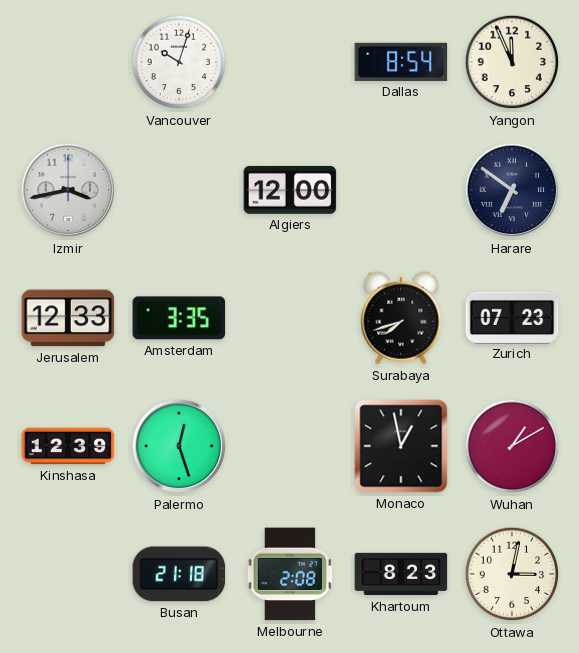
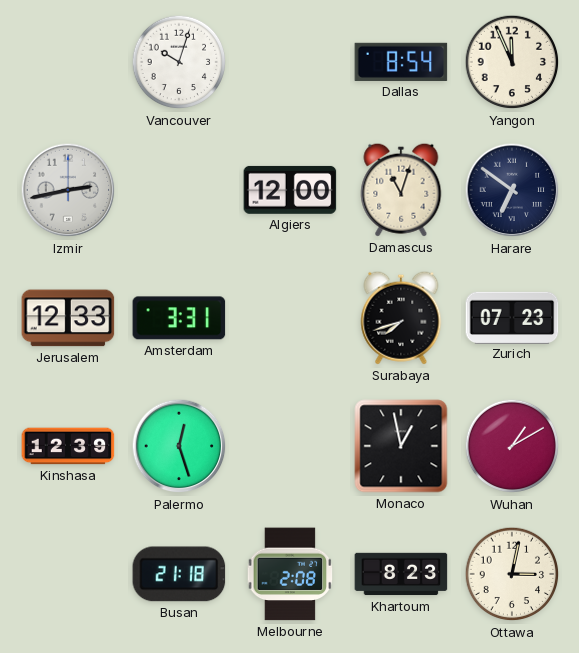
Izmir: 3:43 -> 2:43
Damascus: none -> 11:03
Amsterdam: 3:35 -> 3:31
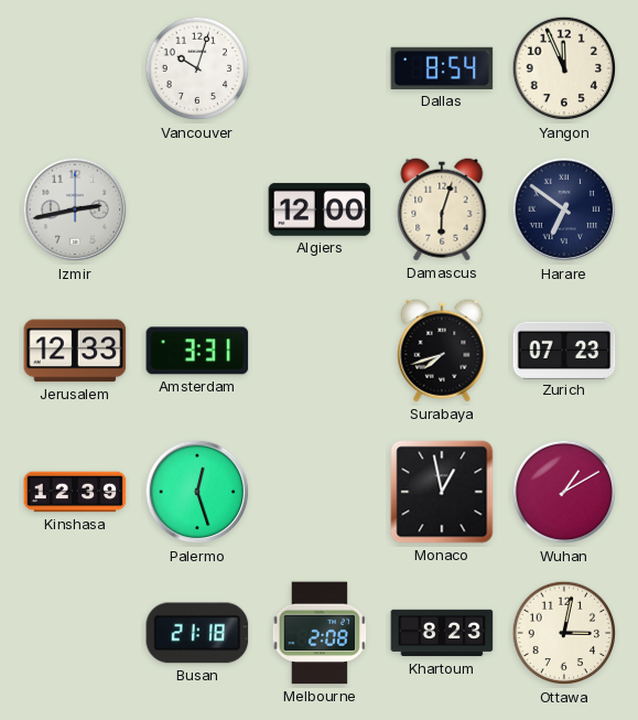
Damascus: 11:03 -> 6:03
